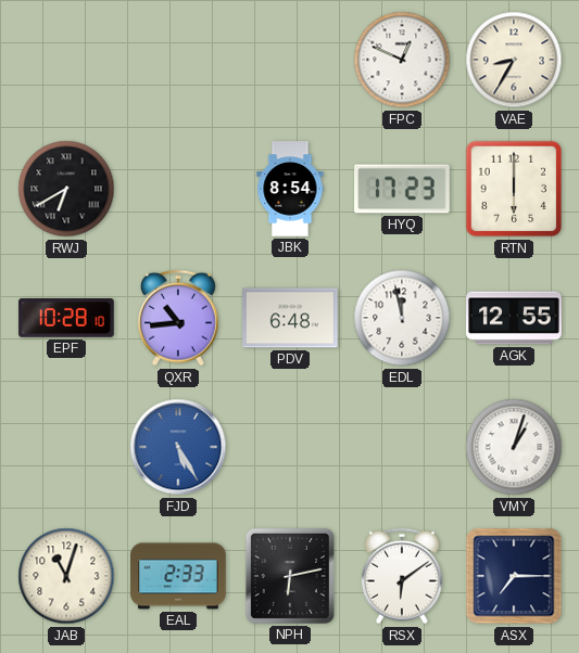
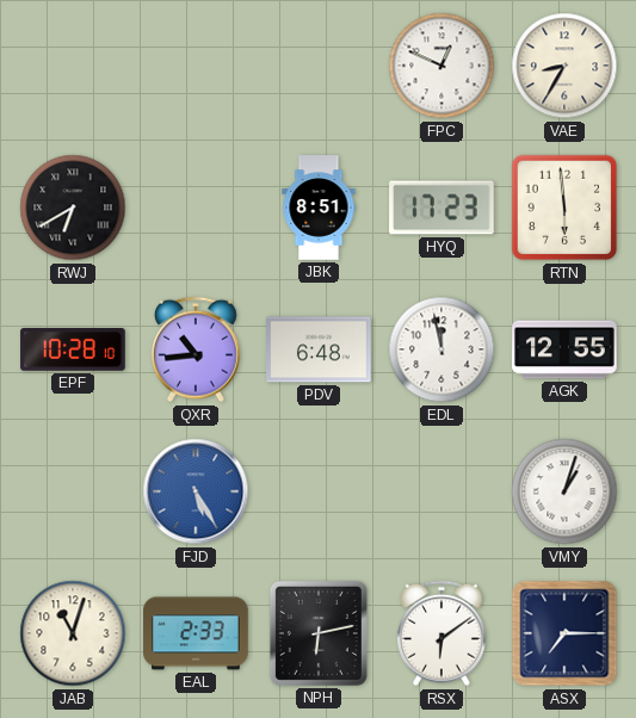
JBK: 8:54 -> 8:51
RTN: 6:00 -> 5:59
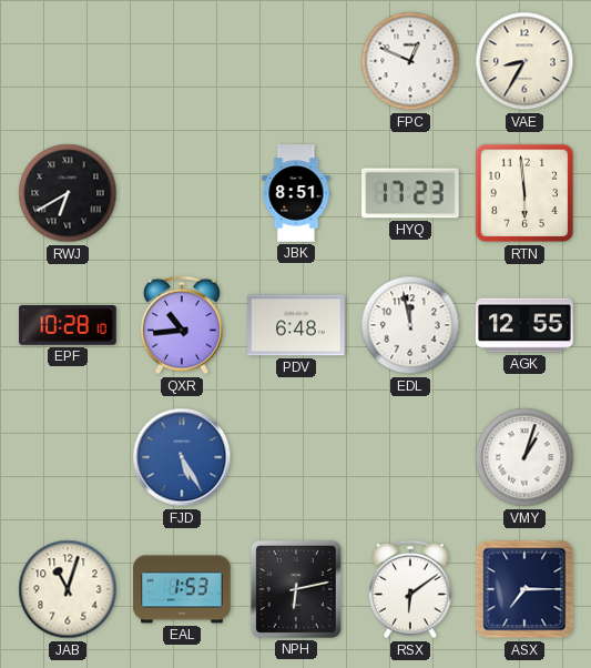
EAL: 2:33 -> 1:53
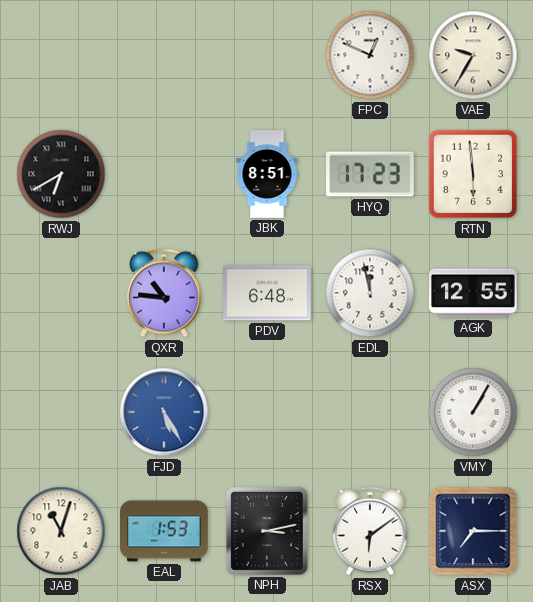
VAE: 8:35 -> 9:35
EPF: 10:28 -> none
QXR: 10:44 -> 10:46
VMY: 1:03 -> 1:05
NPH: 6:13 -> 3:13
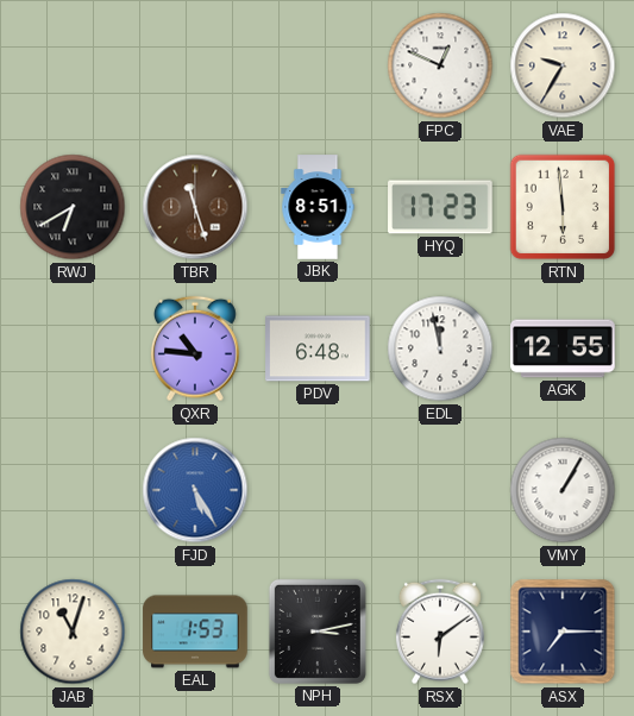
TBR: none -> 11:27
